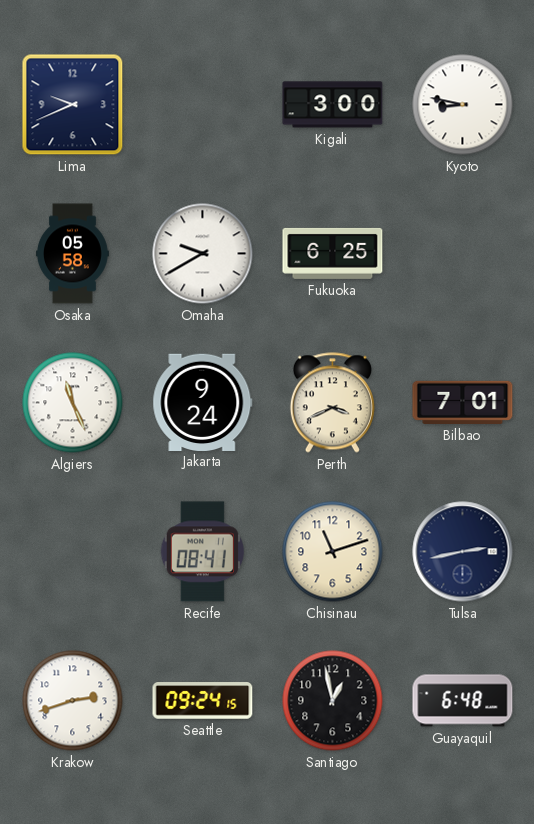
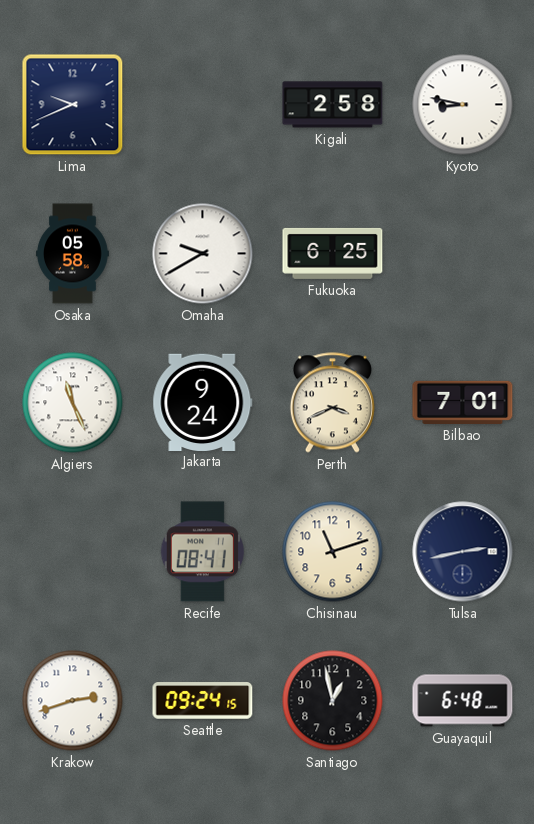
Kigali: 3:00 -> 2:58
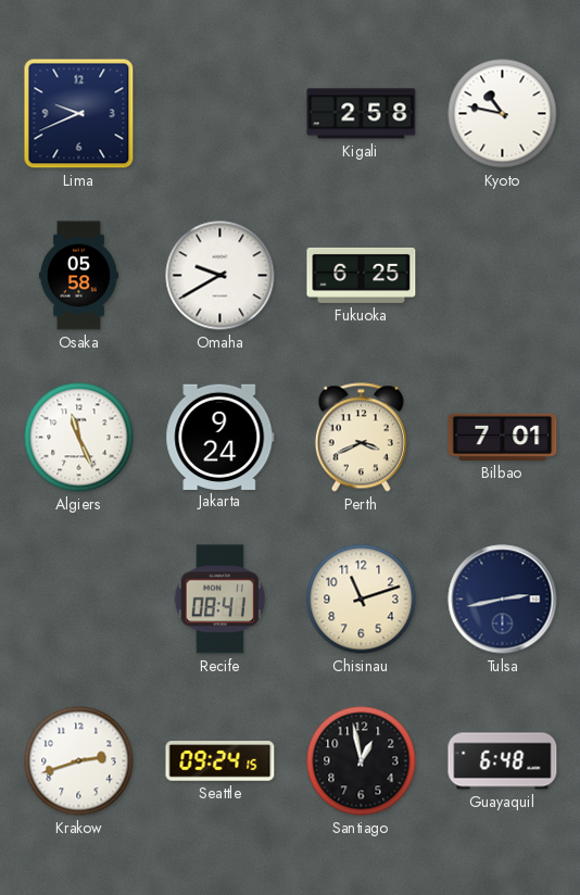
Kyoto: 8:47 -> 10:47
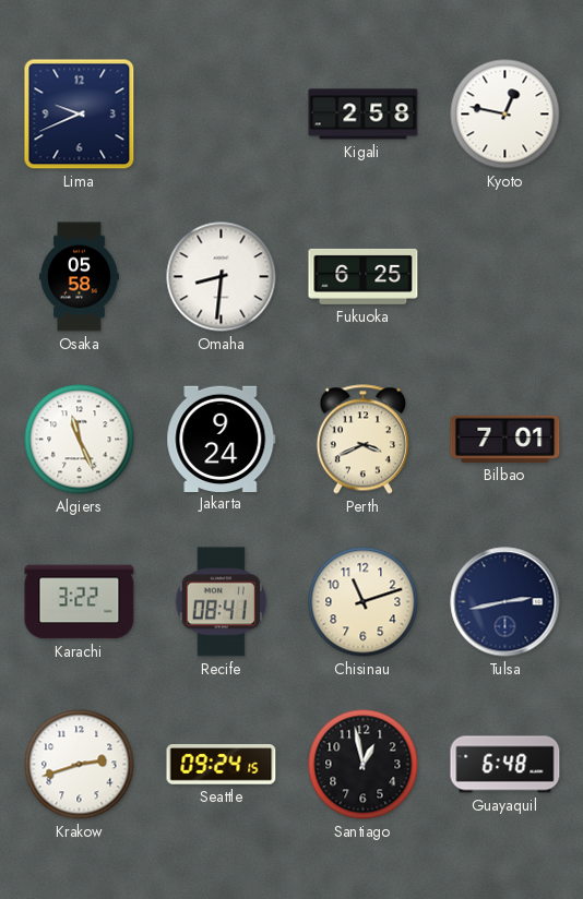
Kyoto: 10:47 -> 12:47
Omaha: 9:40 -> 8:31
Karachi: none -> 3:22
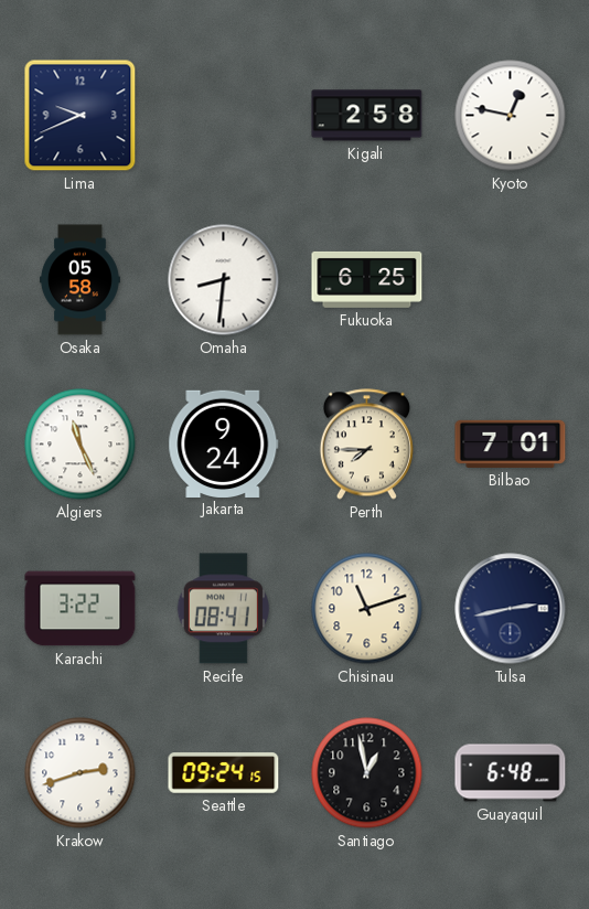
Perth: 3:41 -> 7:45
